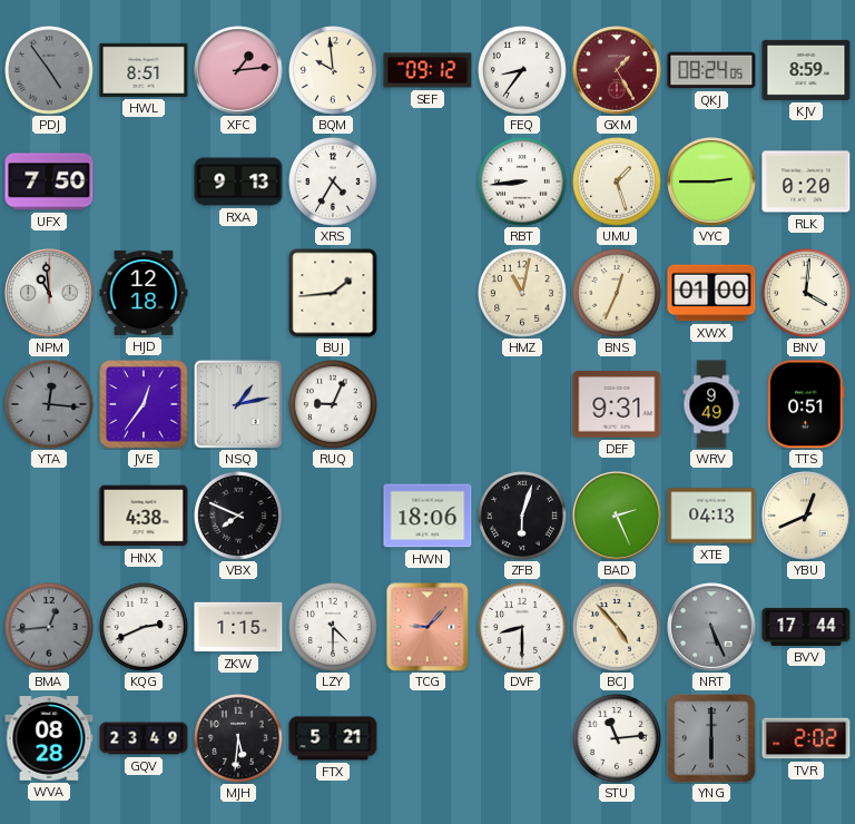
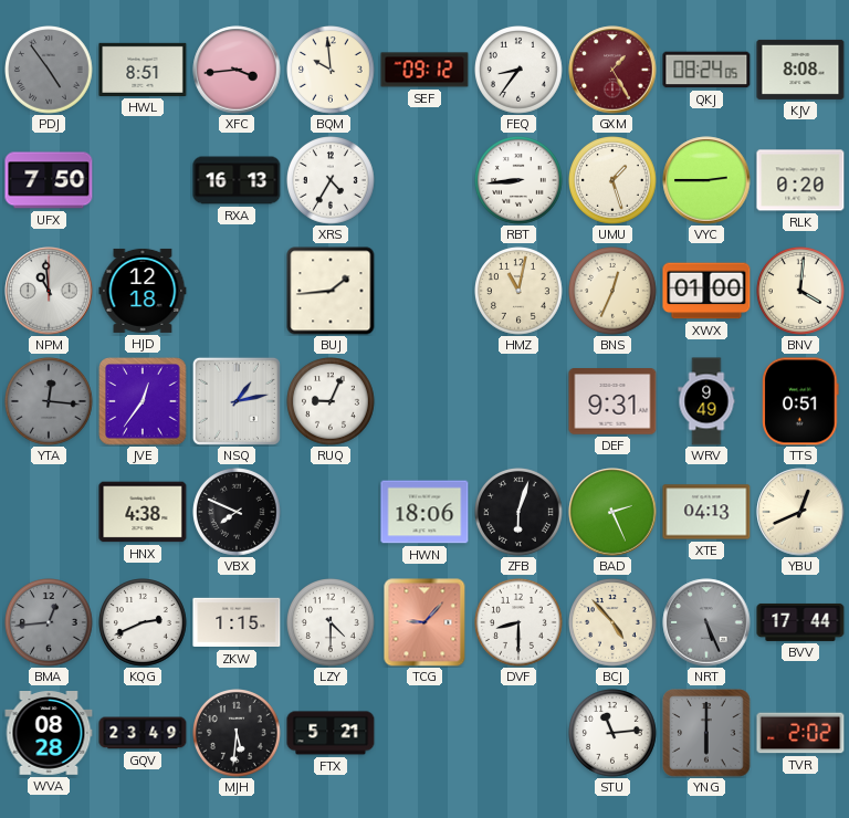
XFC: 1:14 -> 3:44
KJV: 8:59 -> 8:08
RXA: 9:13 -> 16:13
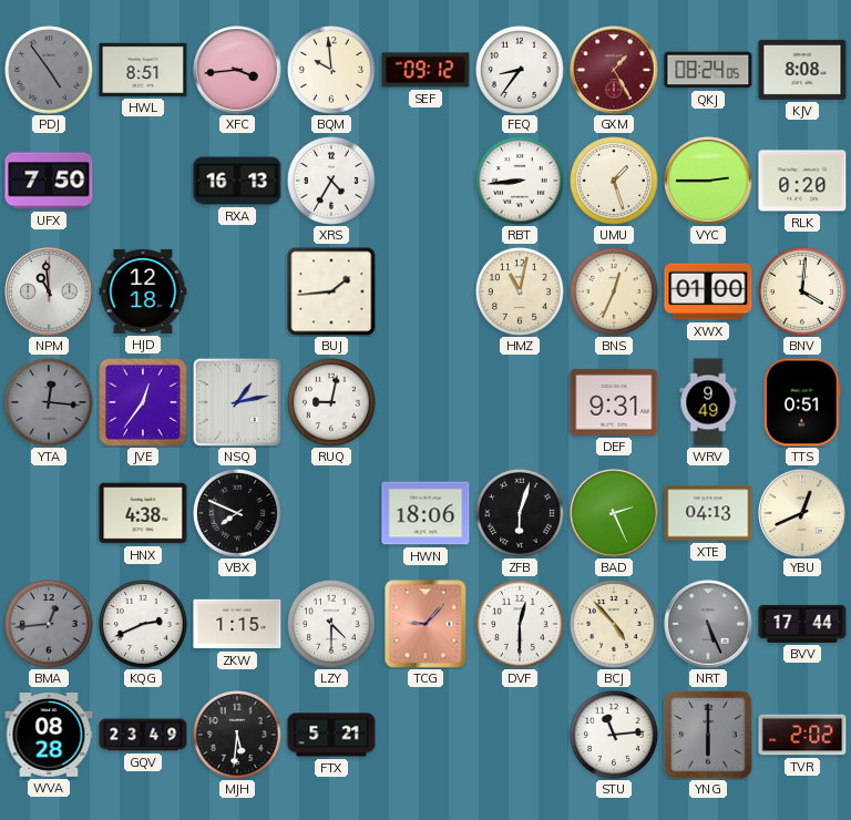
RUQ: 9:04 -> 9:02
DVF: 8:30 -> 12:30
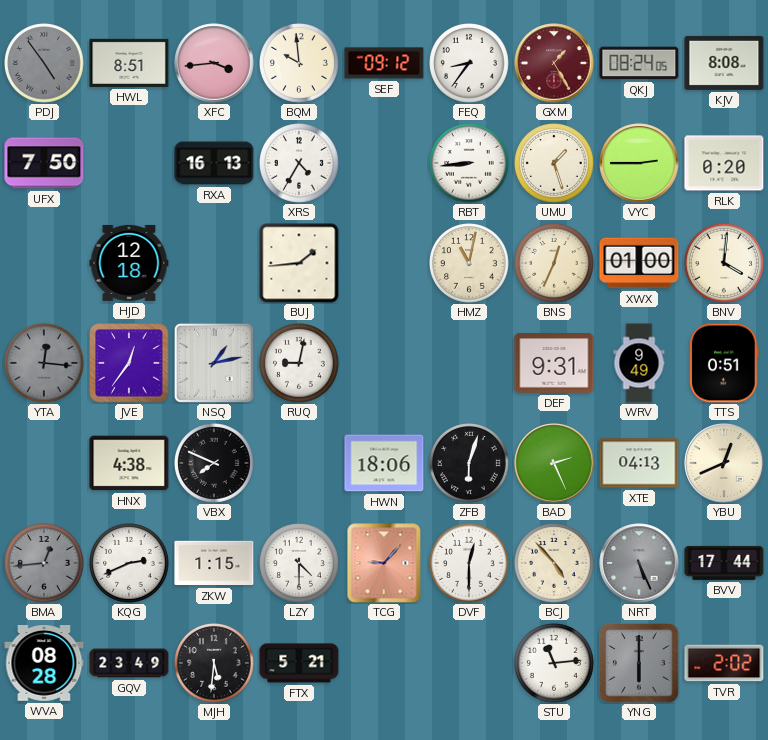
NPM: 10:59 -> none
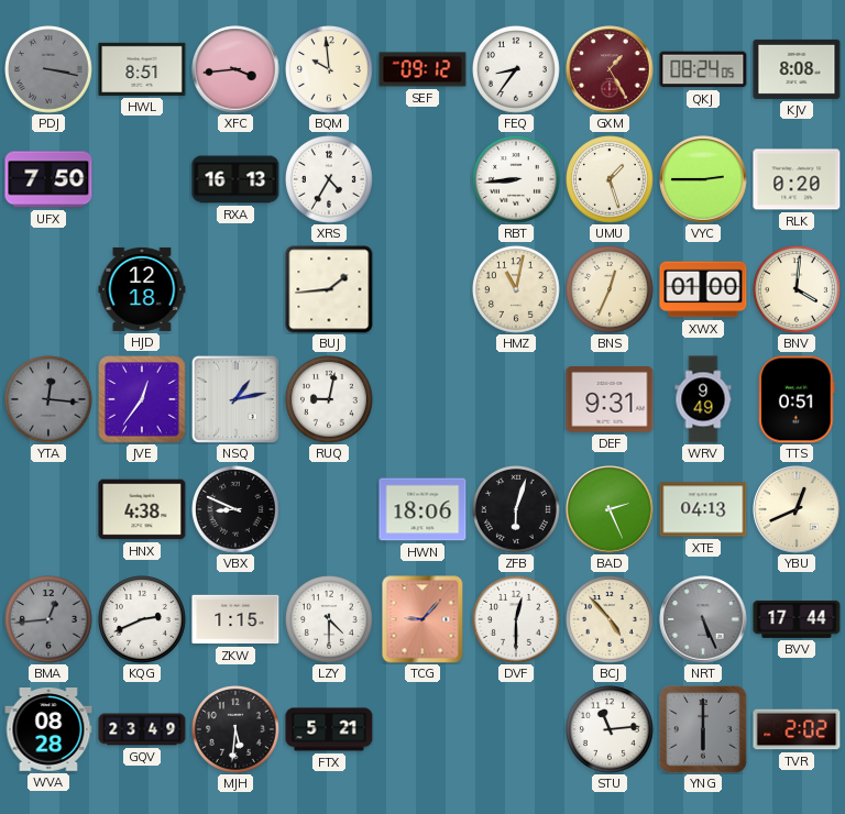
PDJ: 4:54 -> 3:17
VBX: 7:49 -> 8:49
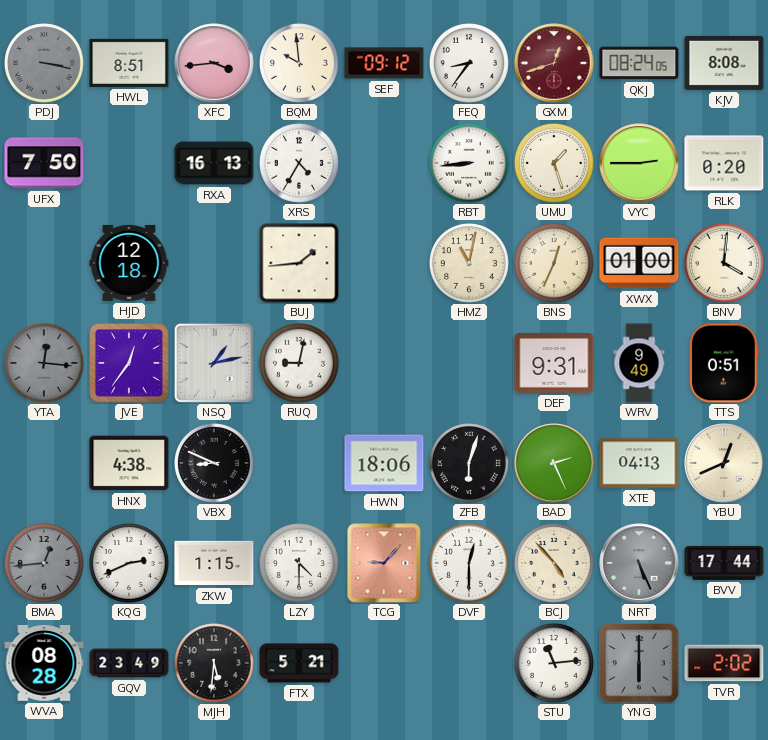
GXM: 1:25 -> 12:42
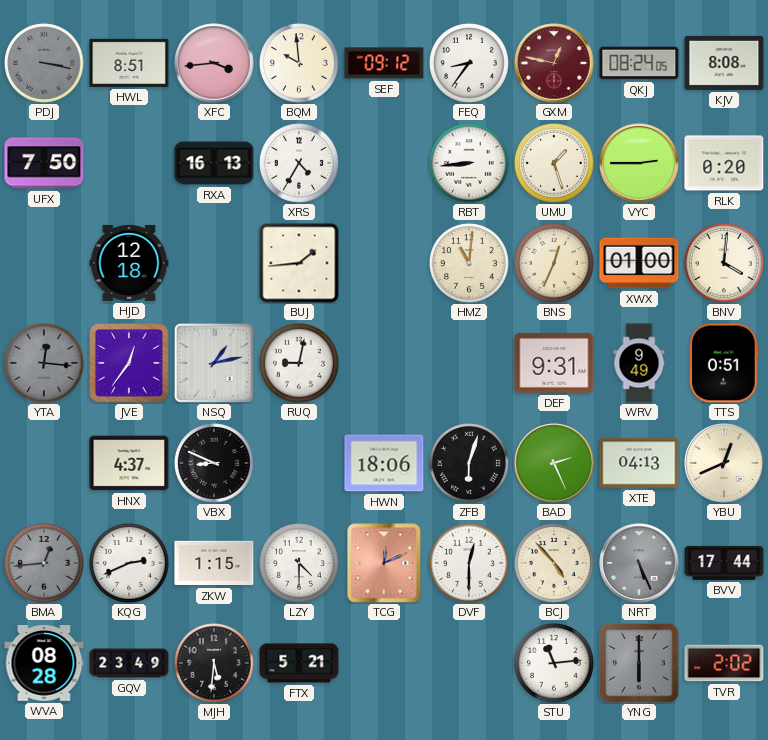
GXM: 12:42 -> 12:47
HMZ: 11:02 -> 11:01
HNX: 4:38 -> 4:37
TCG: 9:07 -> 12:11
